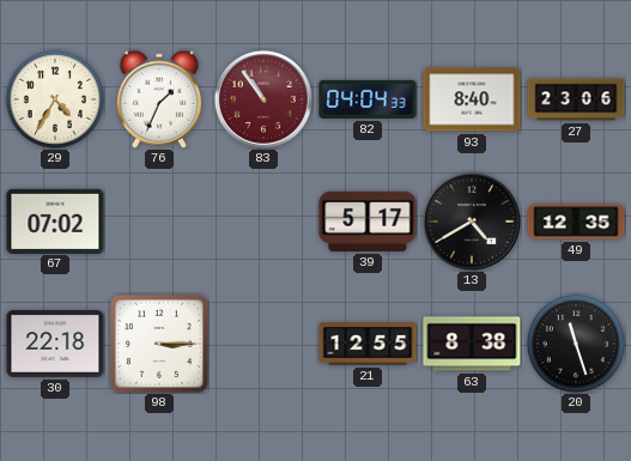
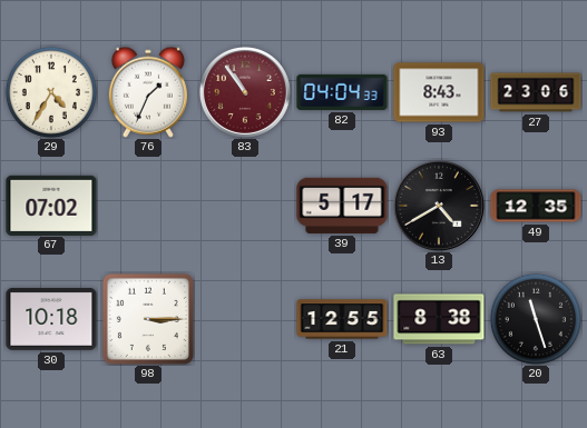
93: 8:40 -> 8:43
30: 22:18 -> 10:18
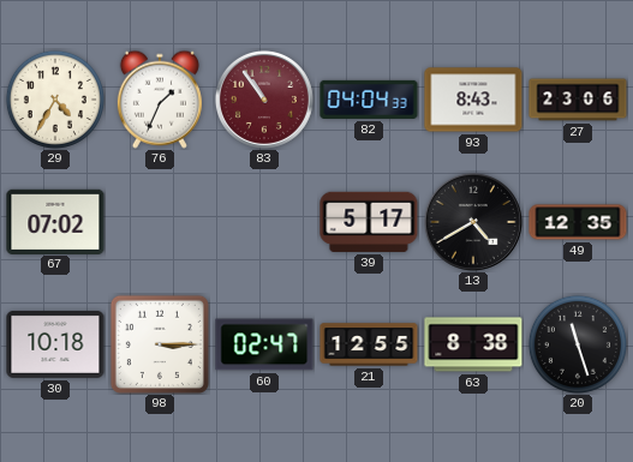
60: none -> 02:47
